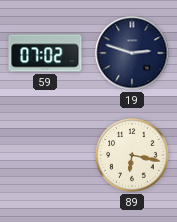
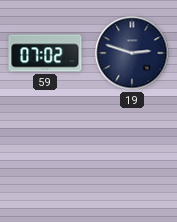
89: 6:17 -> none
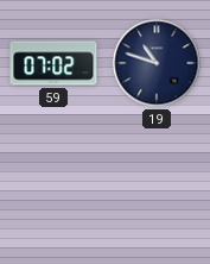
19: 2:48 -> 10:48
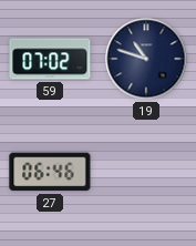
27: none -> 06:46
